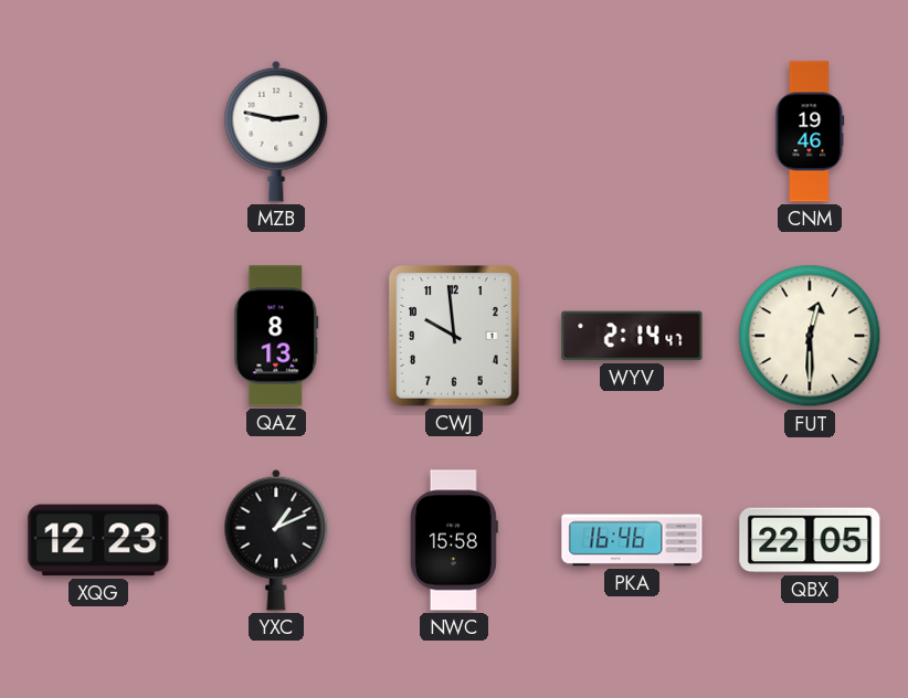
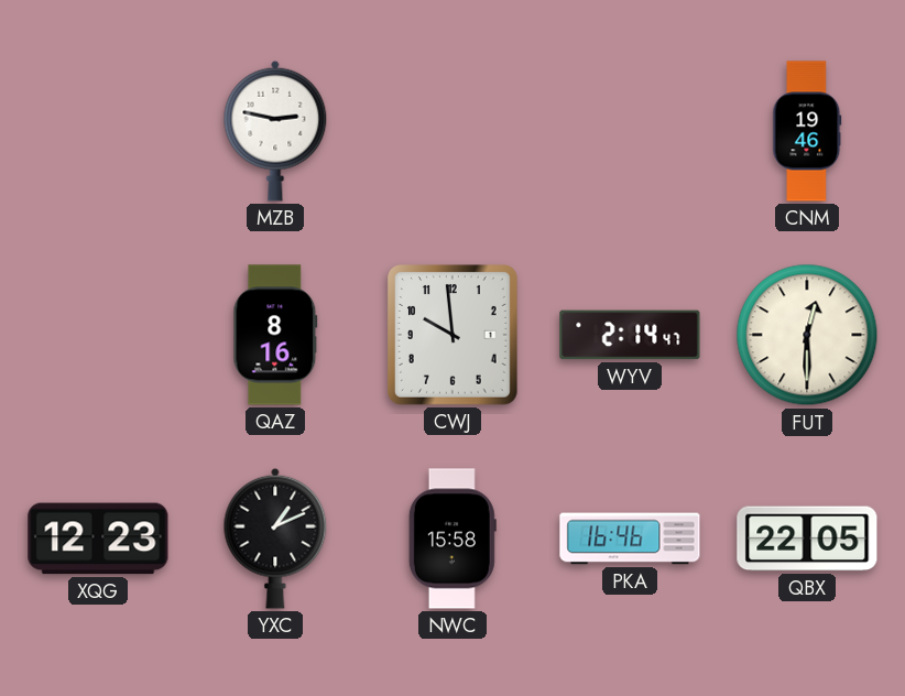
QAZ: 8:13 -> 8:16
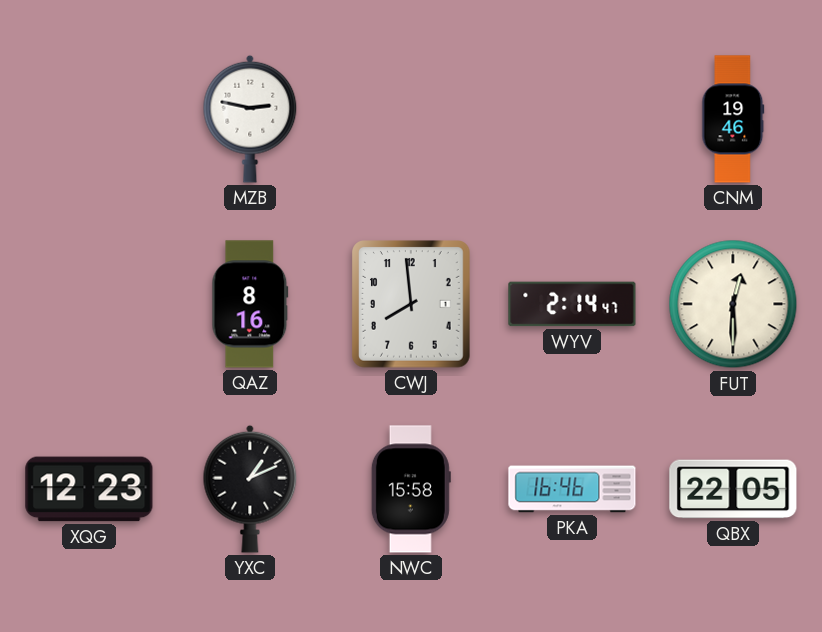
CWJ: 9:59 -> 7:59
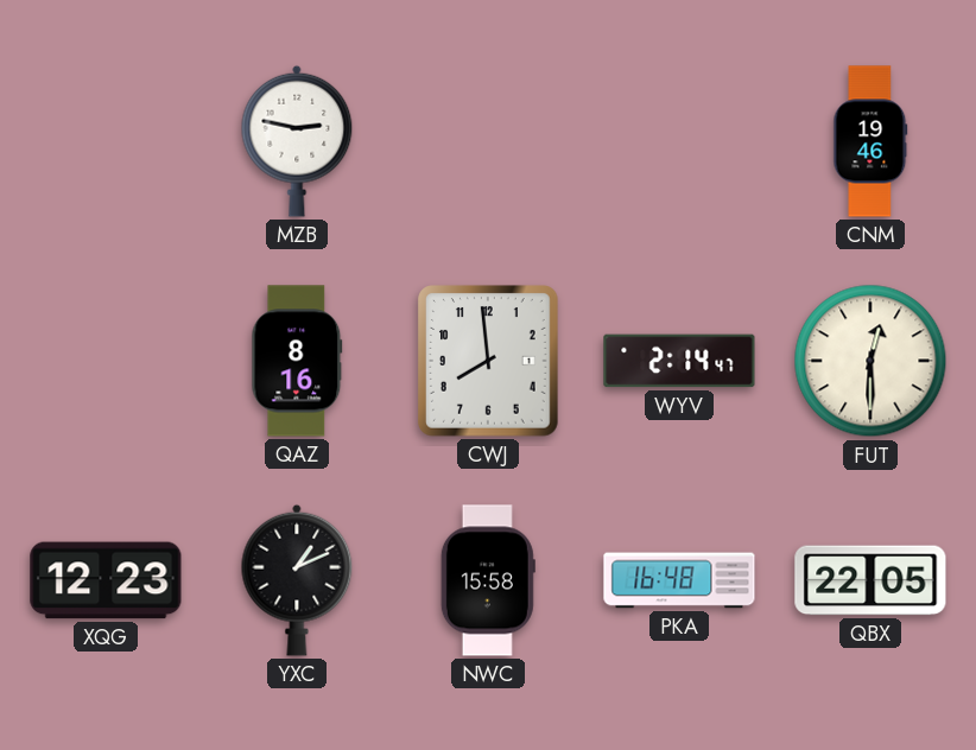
PKA: 16:46 -> 16:48
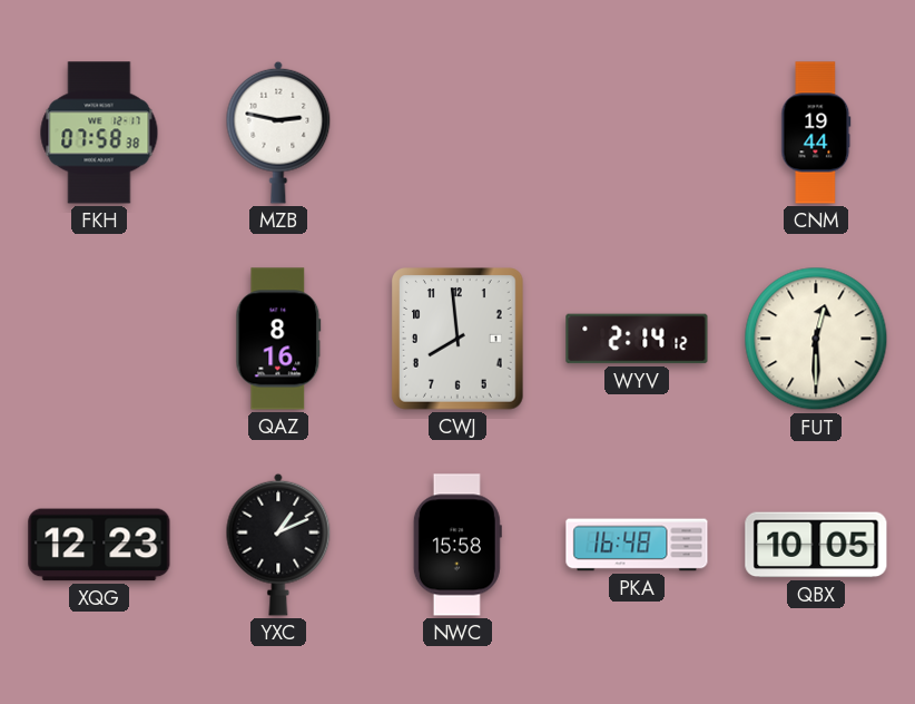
FKH: none -> 07:58
CNM: 19:46 -> 19:44
WYV: 2:14:47 -> 2:14:12
QBX: 22:05 -> 10:05
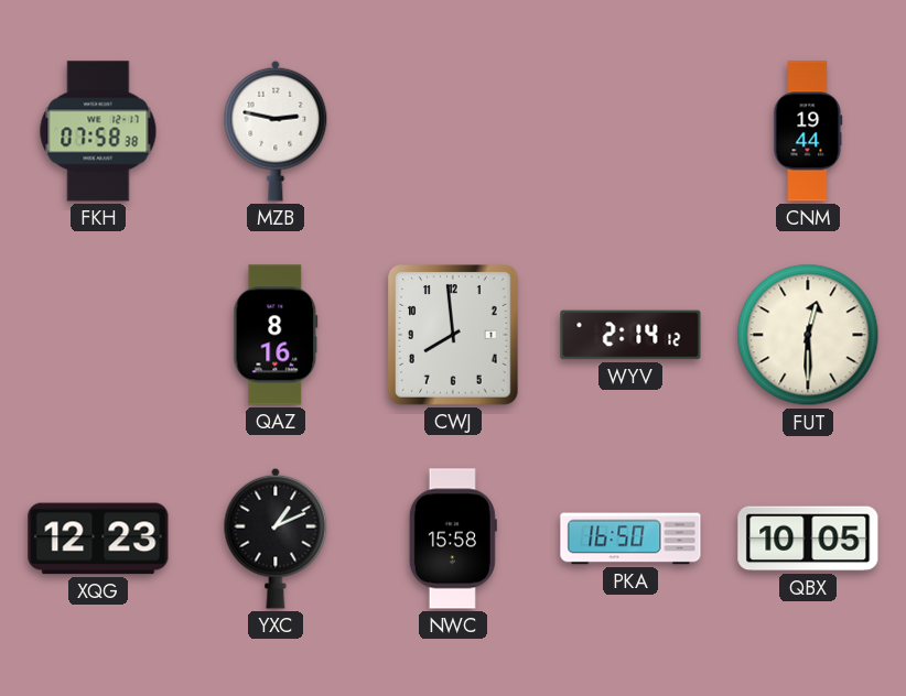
PKA: 16:48 -> 16:50
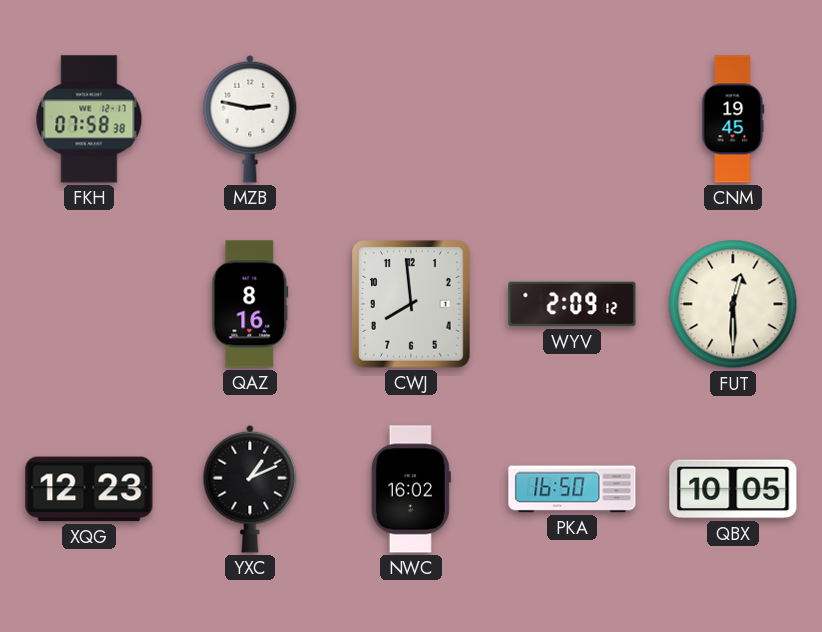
CNM: 19:44 -> 19:45
WYV: 2:14 -> 2:09
NWC: 15:58 -> 16:02
